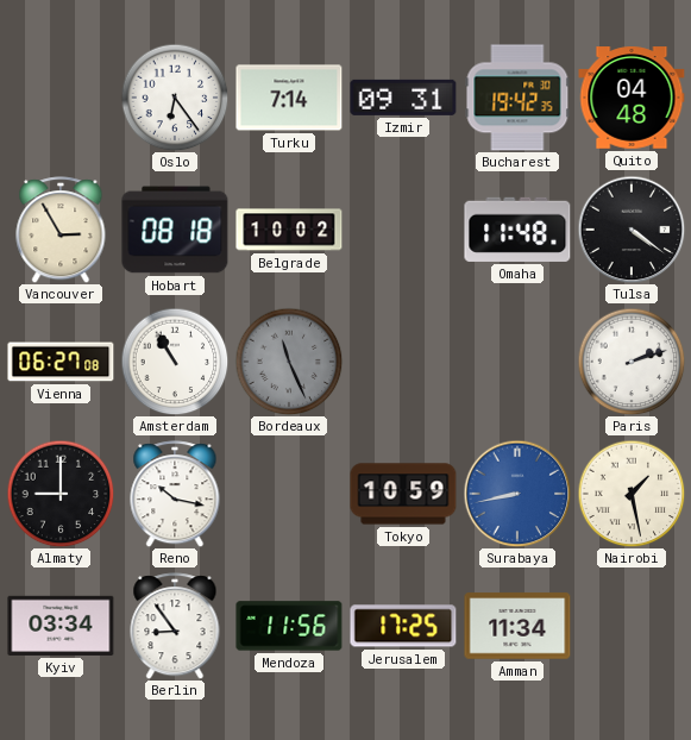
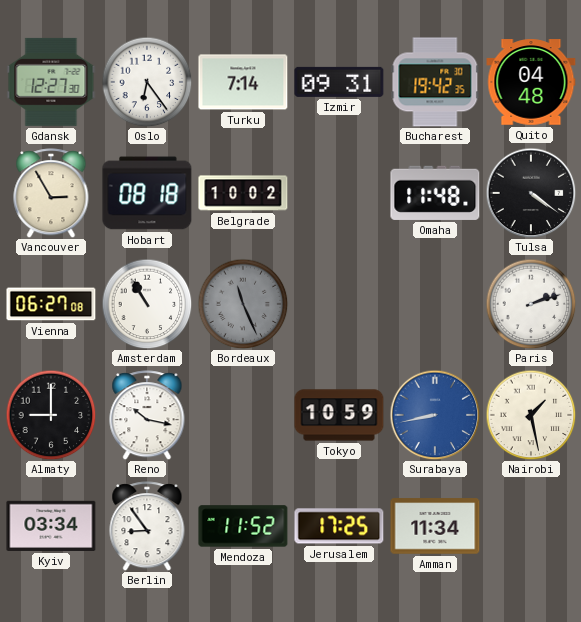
Gdansk: none -> 12:27
Mendoza: 11:56 -> 11:52
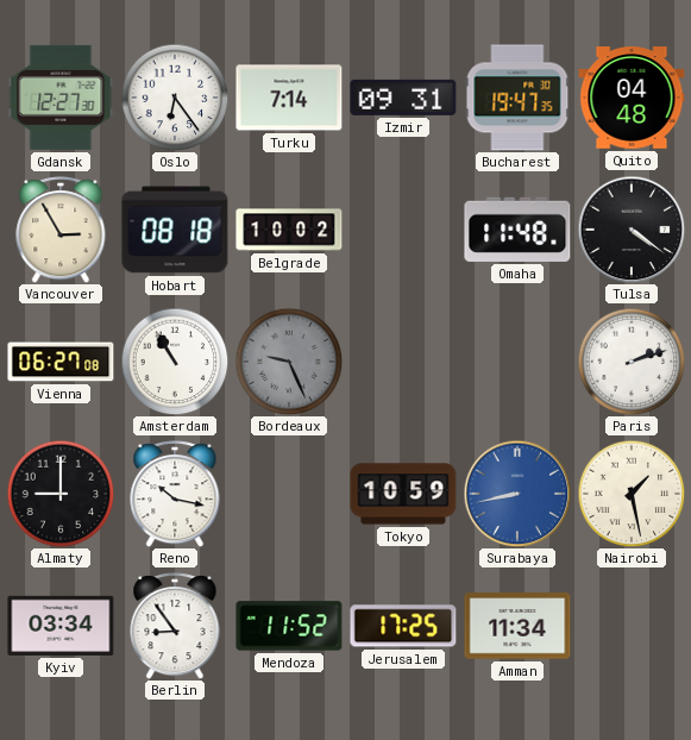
Bucharest: 19:42 -> 19:47
Bordeaux: 11:26 -> 9:26
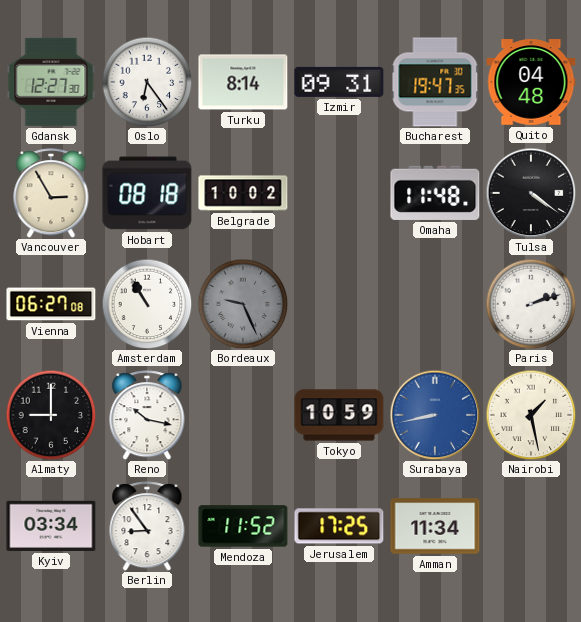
Turku: 7:14 -> 8:14
